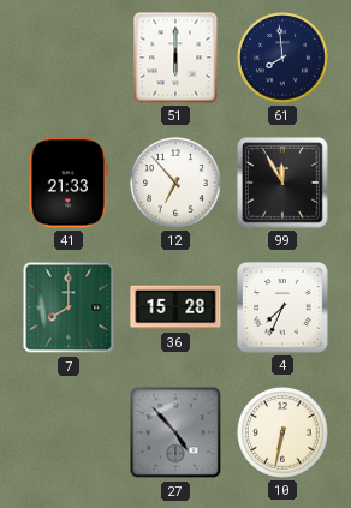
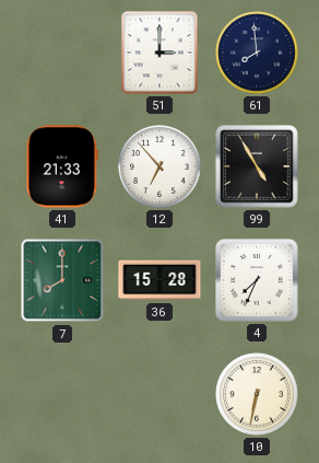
51: 6:00 -> 3:00
99: 11:55 -> 4:55
27: 4:53 -> none
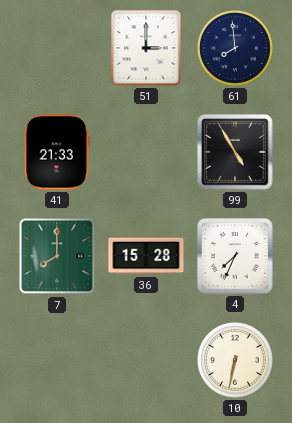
12: 6:53 -> none
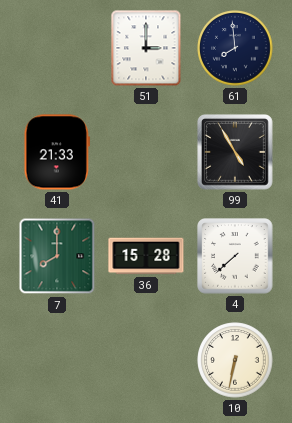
4: 7:34 -> 7:38
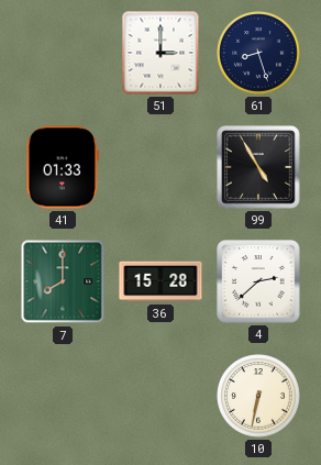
61: 7:59 -> 8:27
41: 21:33 -> 01:33
4: 7:38 -> 2:38
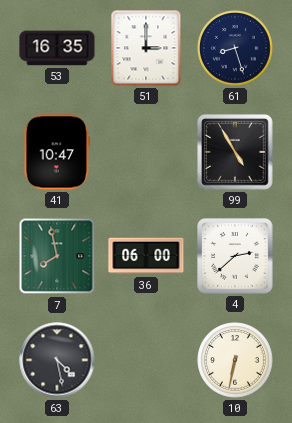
53: none -> 16:35
41: 01:33 -> 10:47
7: 8:00 -> 7:58
36: 15:28 -> 06:00
63: none -> 4:28
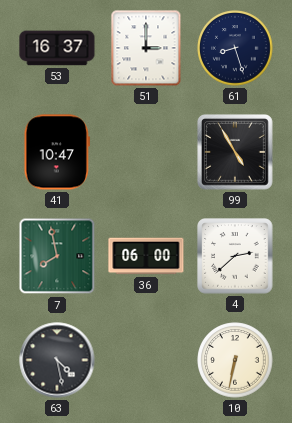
53: 16:35 -> 16:37
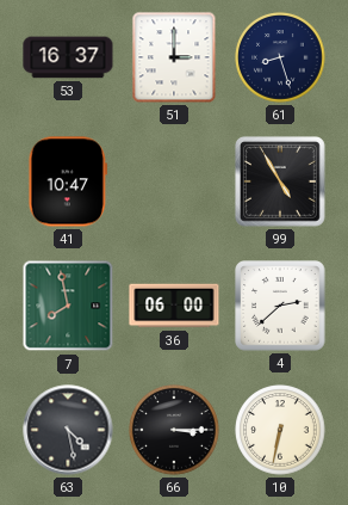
66: none -> 3:15
